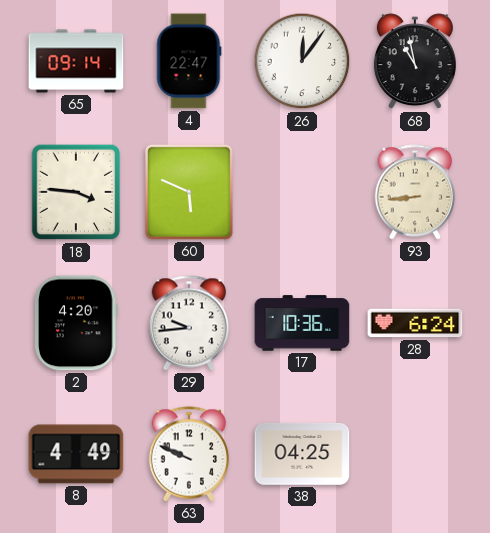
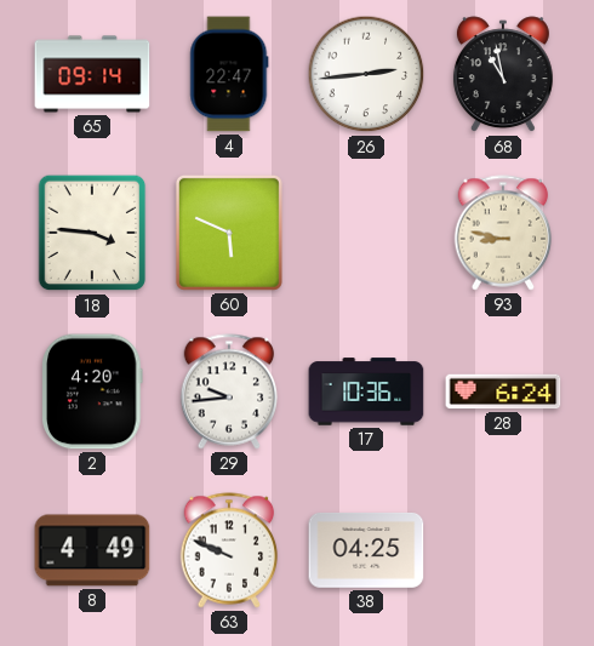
26: 12:06 -> 2:44
93: 8:44 -> 8:47
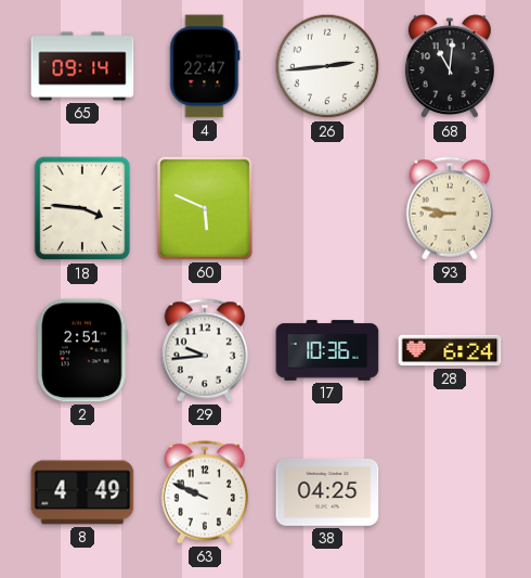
68: 10:58 -> 11:01
2: 4:20 -> 2:51
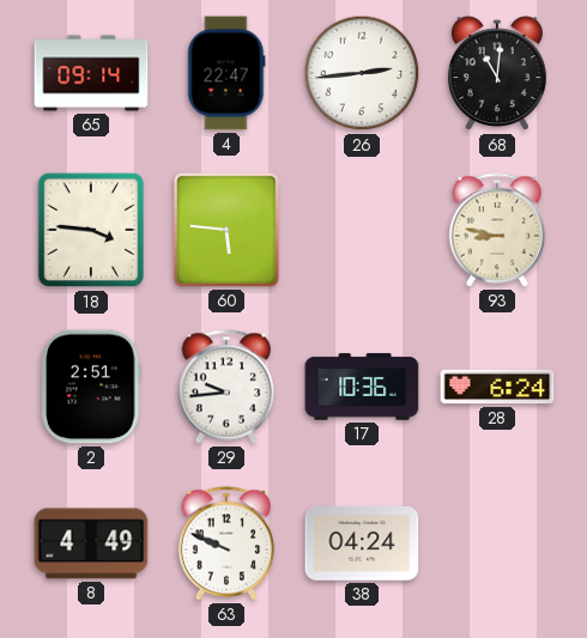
60: 5:49 -> 5:46
38: 04:25 -> 04:24
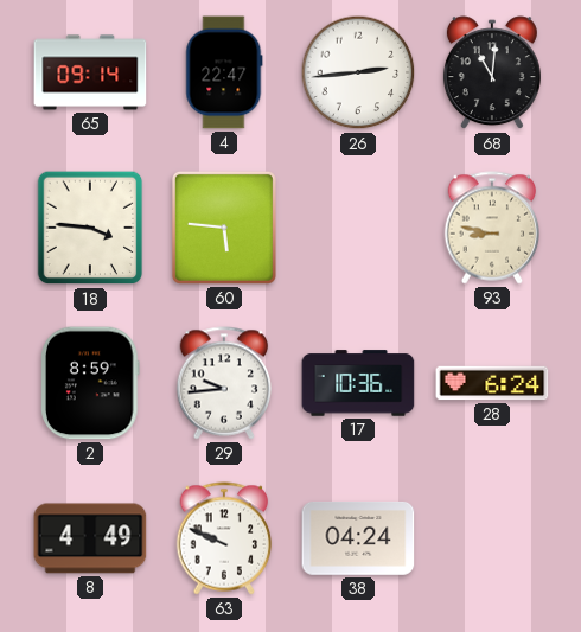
2: 2:51 -> 8:59
